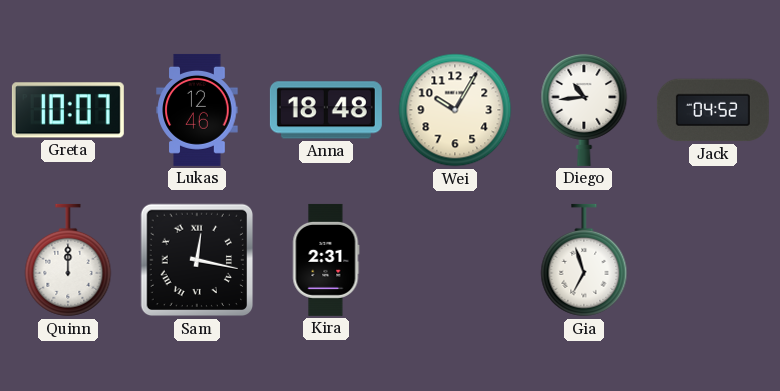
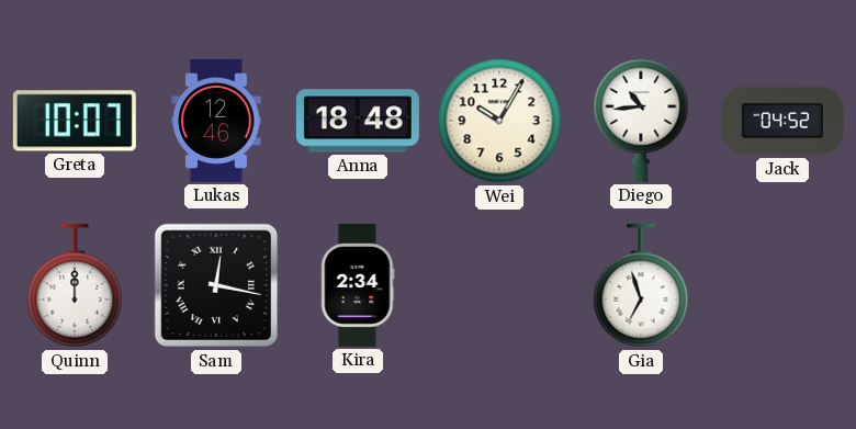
Kira: 2:31 -> 2:34
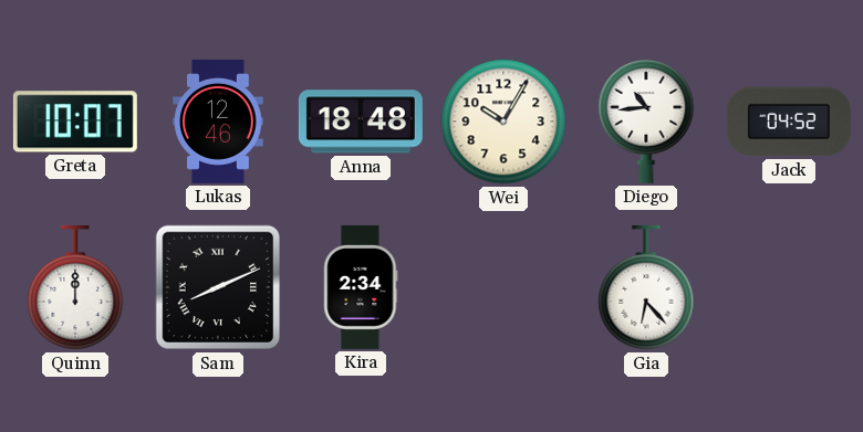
Sam: 12:17 -> 8:11
Gia: 6:57 -> 6:23
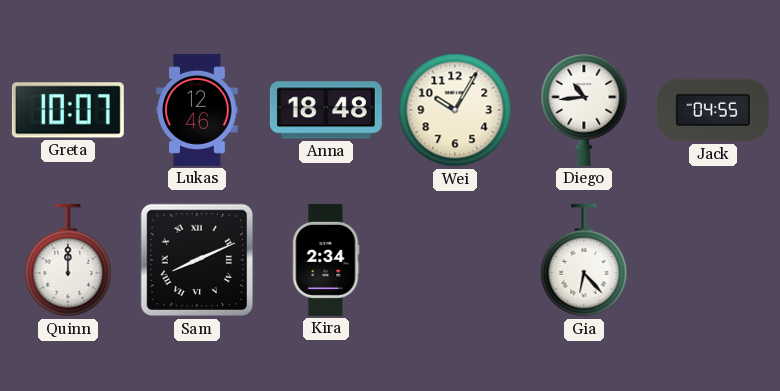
Jack: 04:52 -> 04:55
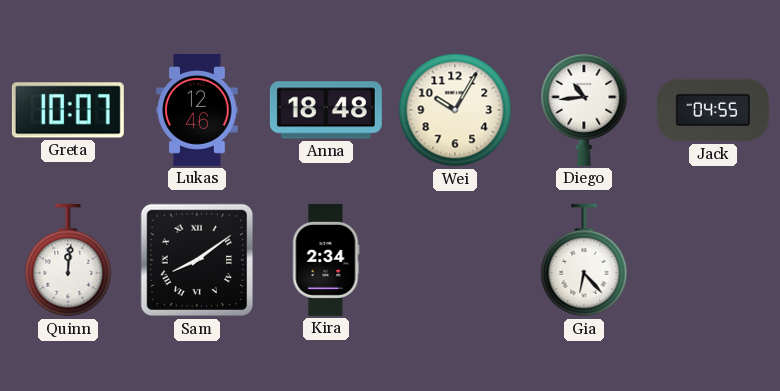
Quinn: 12:00 -> 12:01
Sam: 8:11 -> 8:09
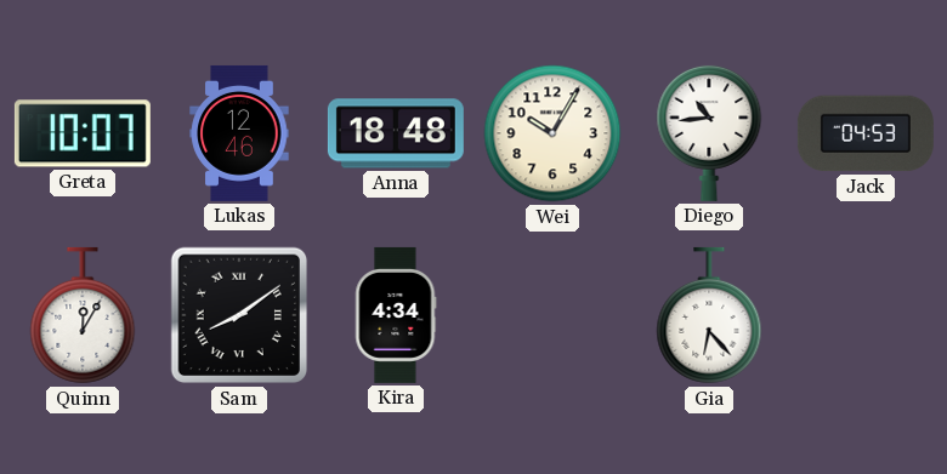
Jack: 04:55 -> 04:53
Quinn: 12:01 -> 12:05
Kira: 2:34 -> 4:34
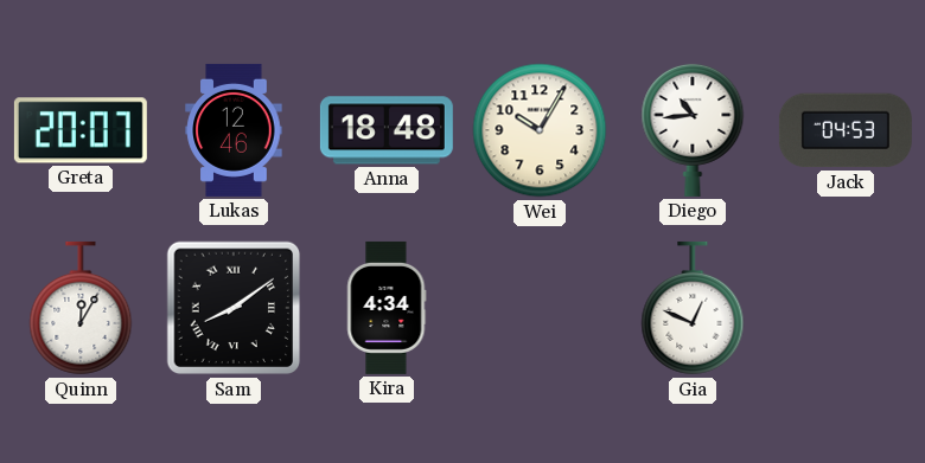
Greta: 10:07 -> 20:07
Gia: 6:23 -> 12:49
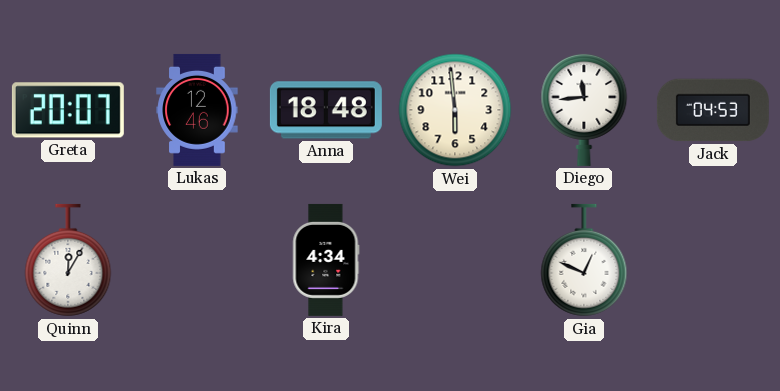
Wei: 10:05 -> 5:59
Diego: 10:44 -> 11:44
Sam: 8:09 -> none
